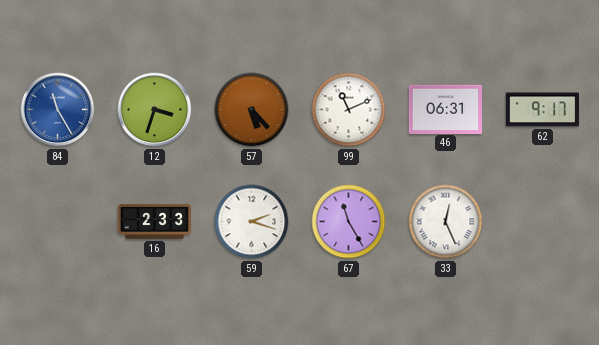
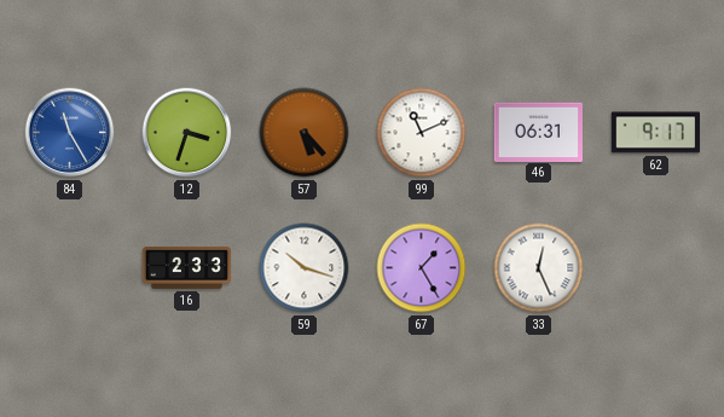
59: 2:18 -> 10:18
67: 11:25 -> 1:25
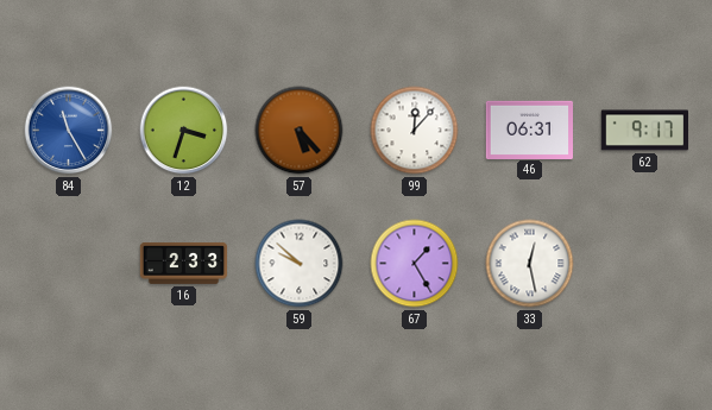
99: 11:11 -> 12:07
59: 10:18 -> 9:52
33: 12:26 -> 12:28
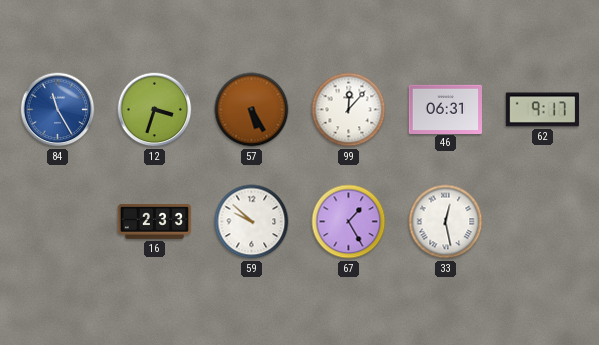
57: 5:23 -> 5:25
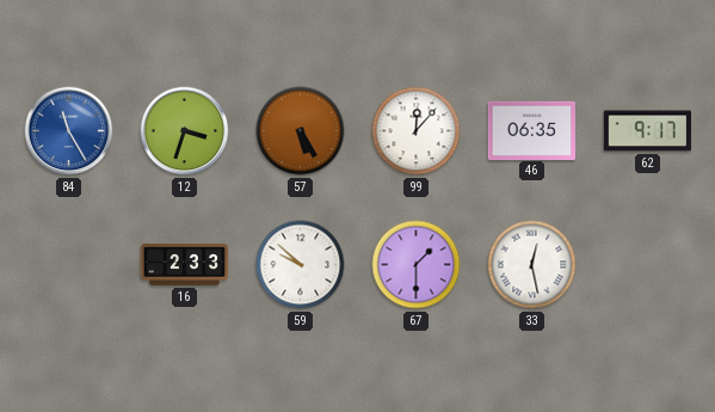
46: 06:31 -> 06:35
67: 1:25 -> 1:30
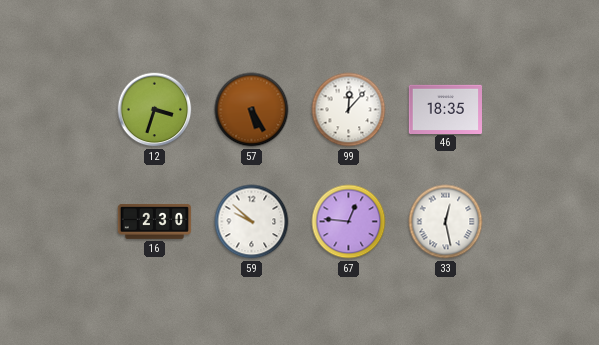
84: 11:25 -> none
46: 06:35 -> 18:35
62: 9:17 -> none
16: 2:33 -> 2:30
67: 1:30 -> 12:46
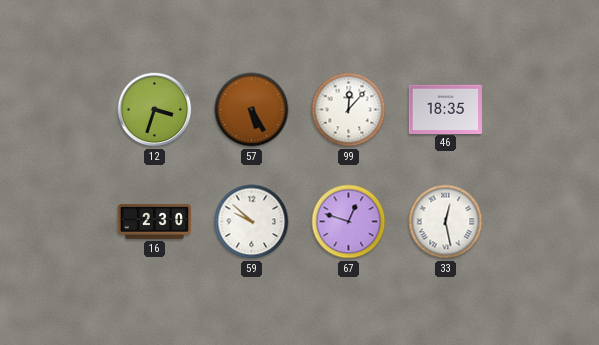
67: 12:46 -> 12:48
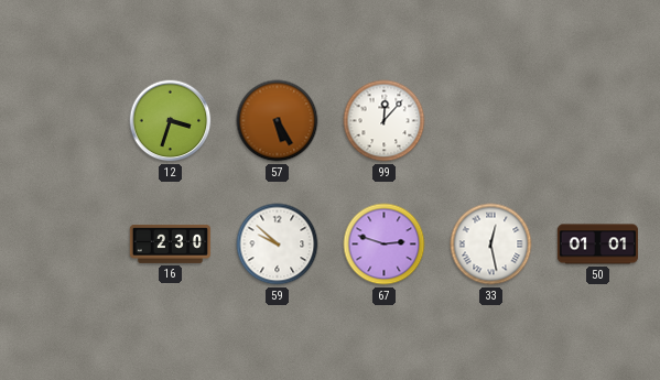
46: 18:35 -> none
67: 12:48 -> 2:48
50: none -> 01:01
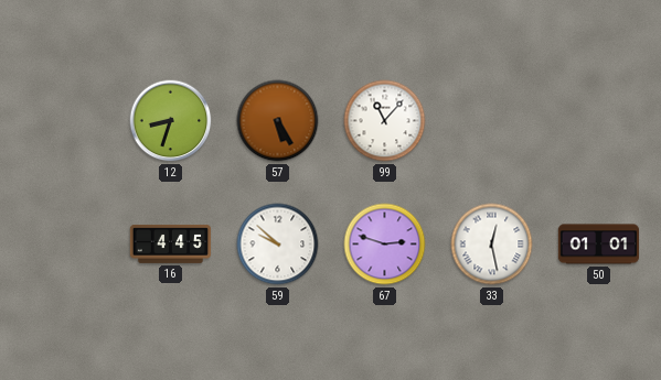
12: 3:33 -> 8:33
99: 12:07 -> 11:07
16: 2:30 -> 4:45
